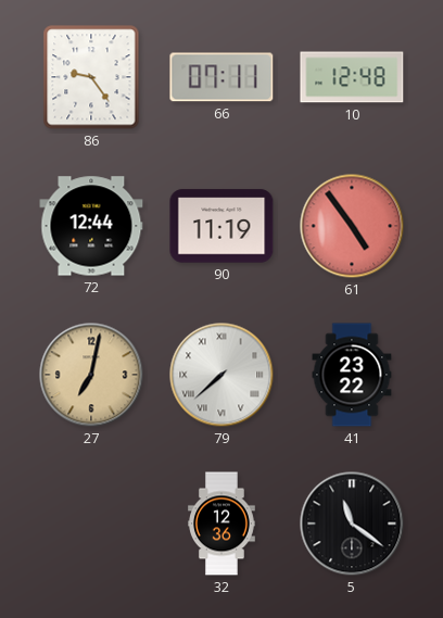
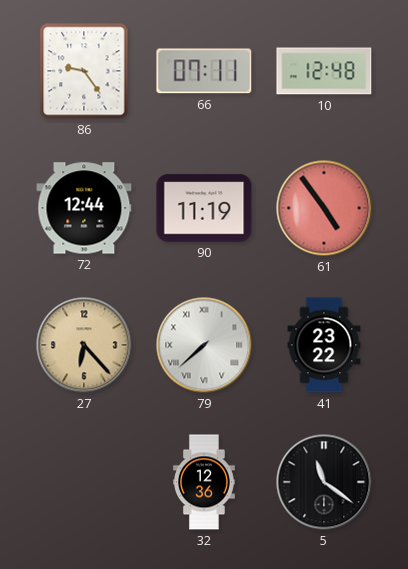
27: 7:02 -> 6:23
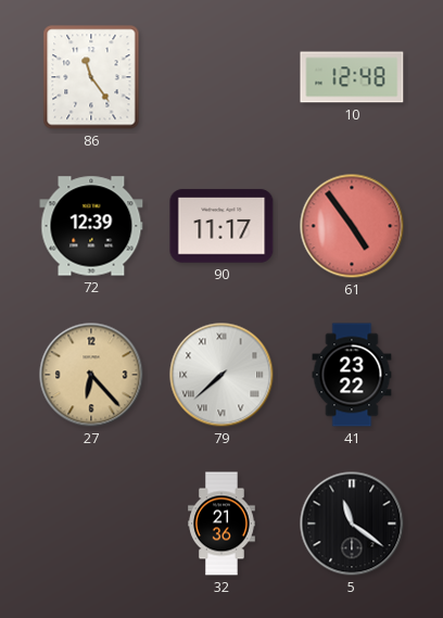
86: 9:24 -> 11:24
66: 07:11 -> none
72: 12:44 -> 12:39
90: 11:19 -> 11:17
32: 12:36 -> 21:36
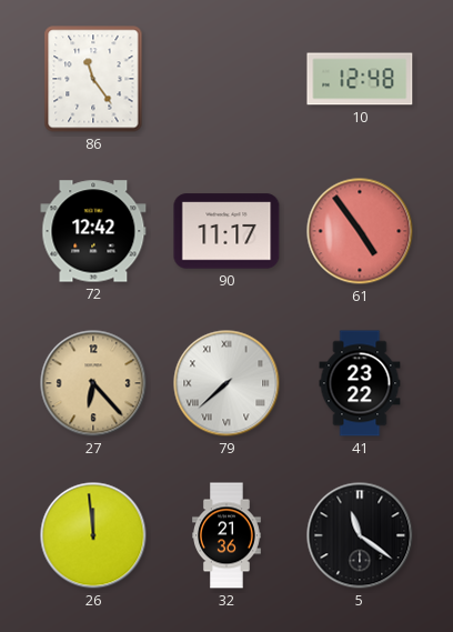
72: 12:39 -> 12:42
26: none -> 11:59
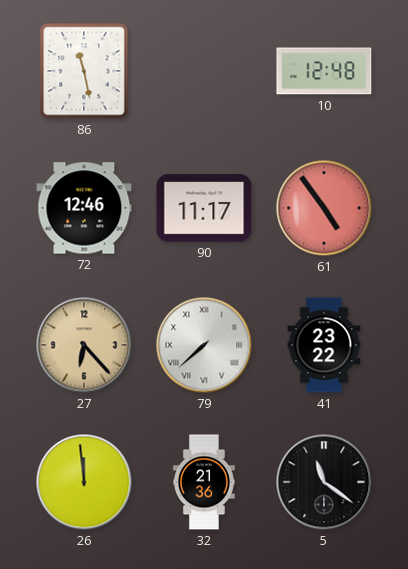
86: 11:24 -> 11:28
72: 12:42 -> 12:46
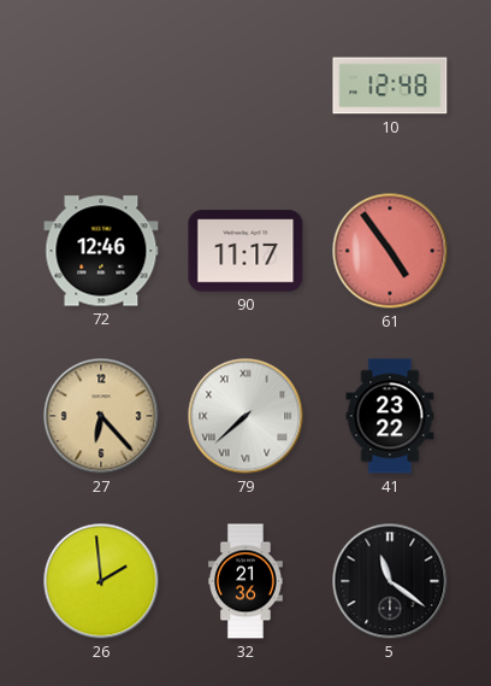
86: 11:28 -> none
26: 11:59 -> 1:59
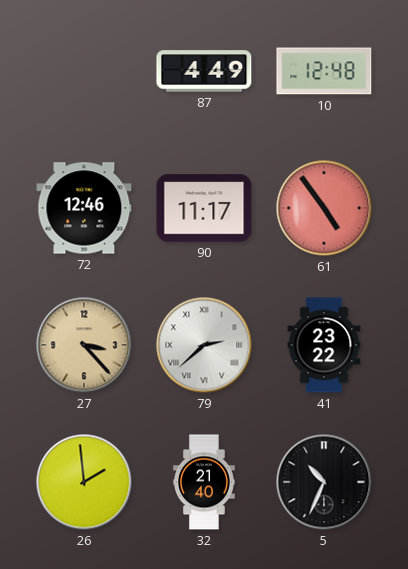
87: none -> 4:49
27: 6:23 -> 3:23
79: 7:38 -> 2:38
32: 21:36 -> 21:40
5: 11:21 -> 10:34
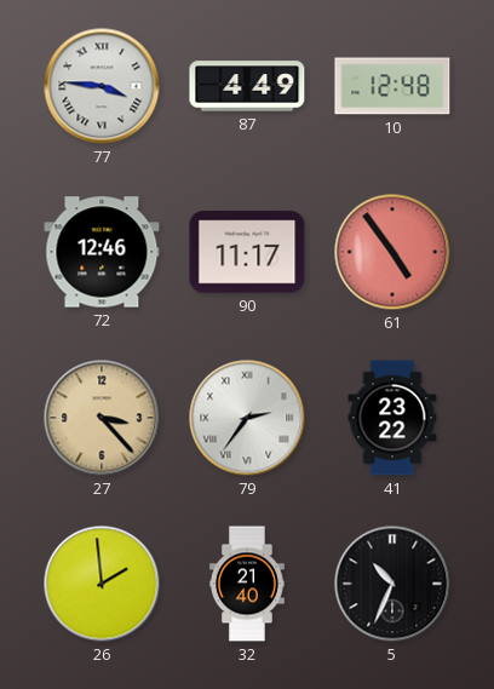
77: none -> 3:46
79: 2:38 -> 2:36
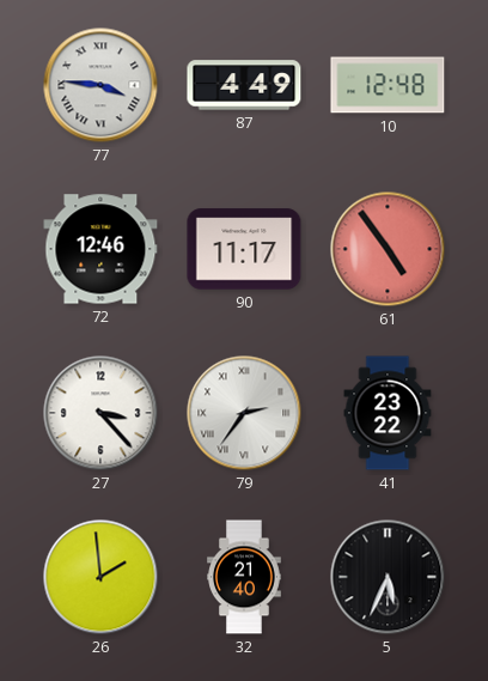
27 dial: champagne -> white
5: 10:34 -> 5:34
